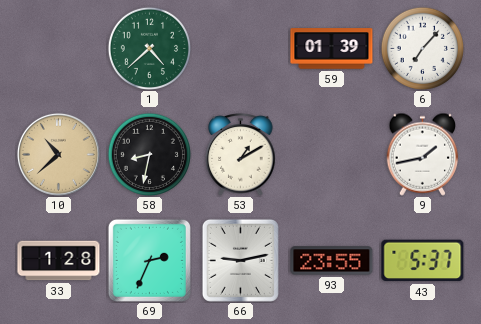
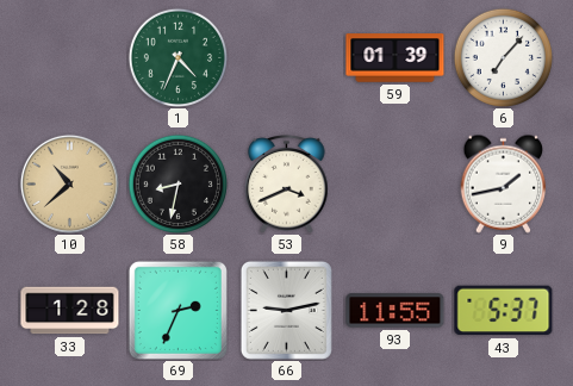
1: 4:38 -> 4:34
53: 1:10 -> 3:41
93: 23:55 -> 11:55
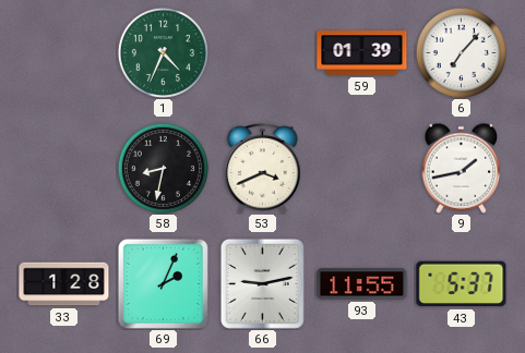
10: 10:38 -> none
69: 2:34 -> 2:04
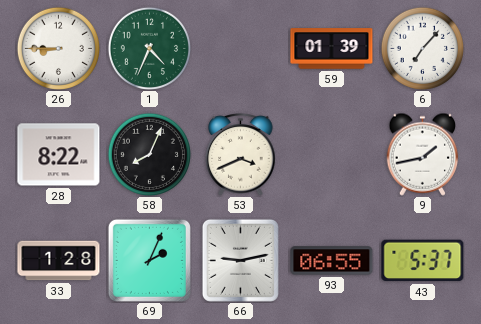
26: none -> 8:45
28: none -> 8:22
58: 8:32 -> 8:04
93: 11:55 -> 06:55
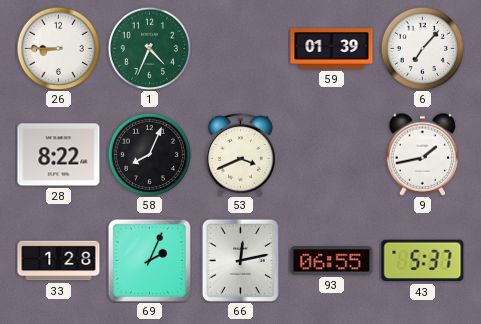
66: 9:13 -> 12:13
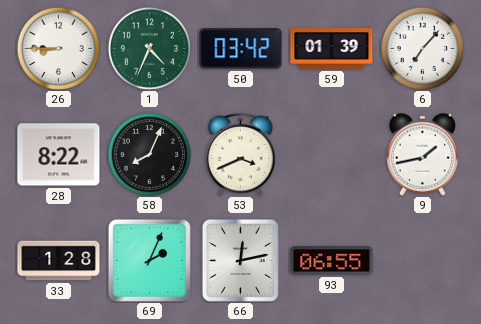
50: none -> 03:42
43: 5:37 -> none
